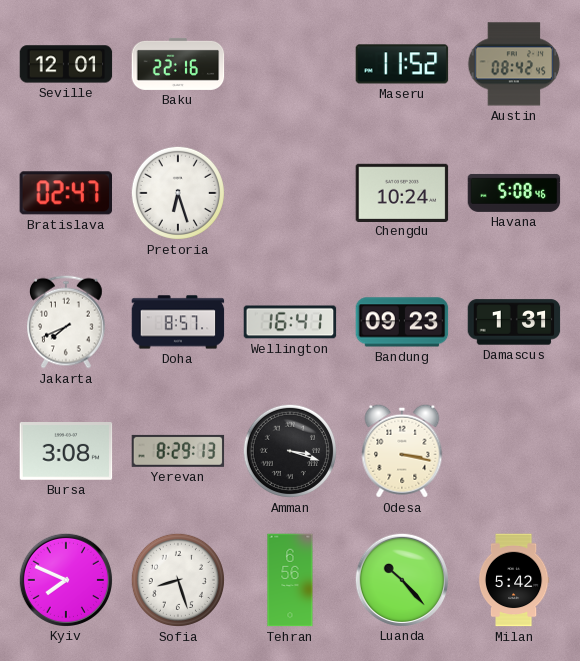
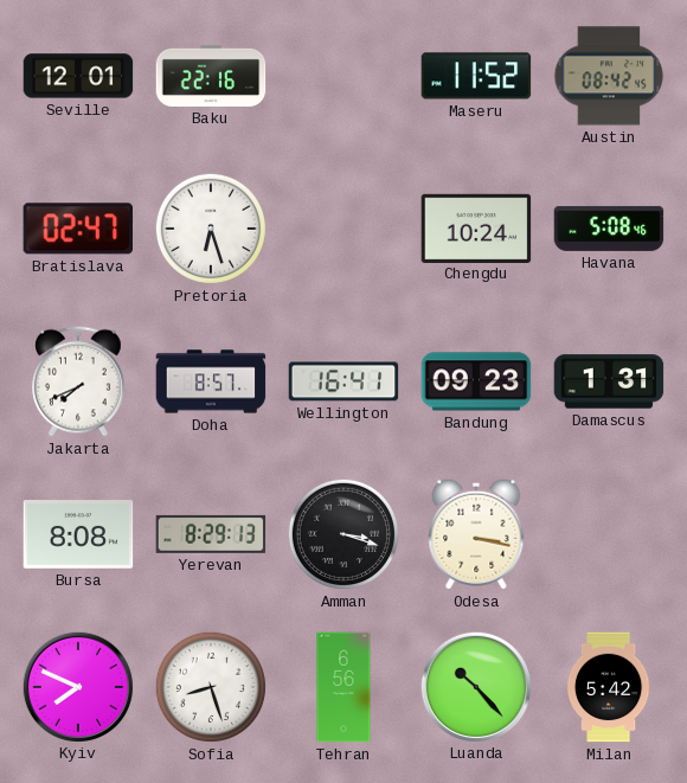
Bursa: 3:08 -> 8:08
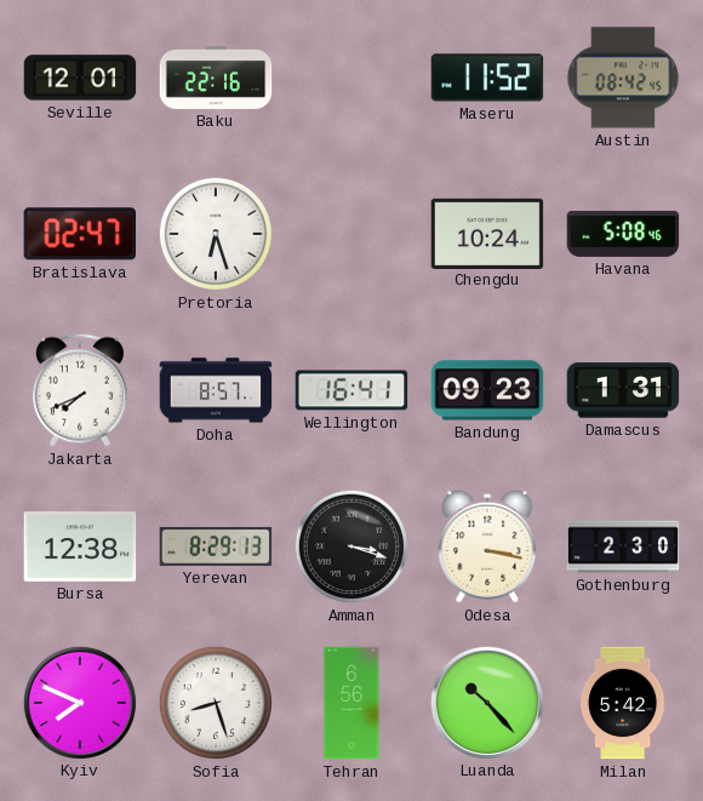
Bursa: 8:08 -> 12:38
Gothenburg: none -> 2:30
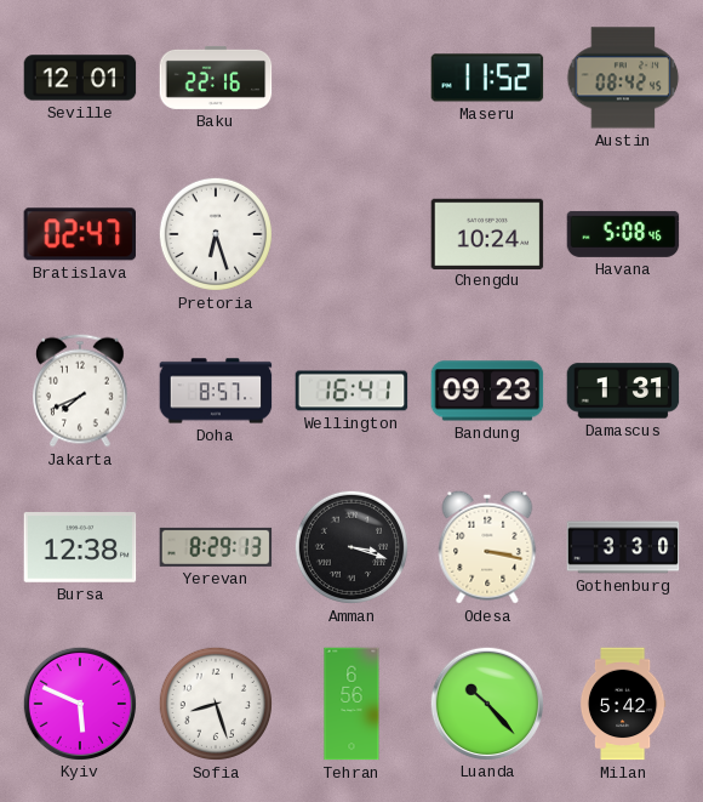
Gothenburg: 2:30 -> 3:30
Kyiv: 7:49 -> 5:49
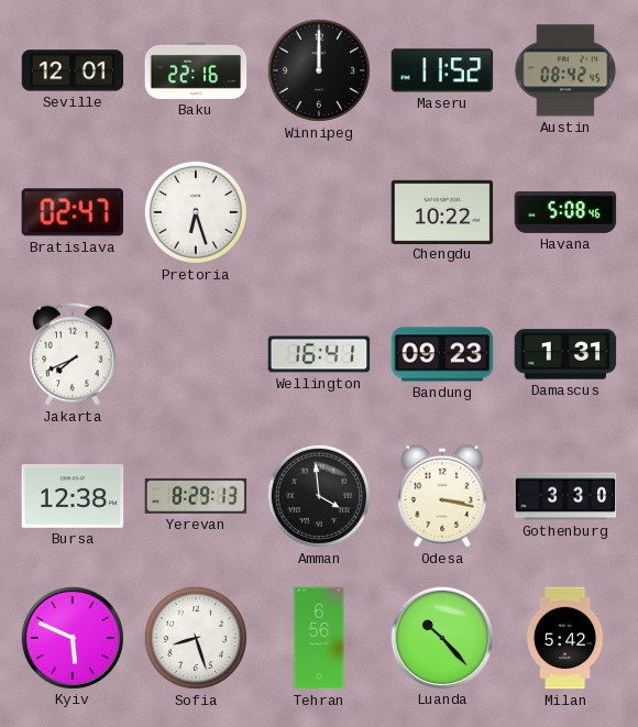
Winnipeg: none -> 12:00
Chengdu: 10:24 -> 10:22
Doha: 8:57 -> none
Amman: 3:18 -> 3:59
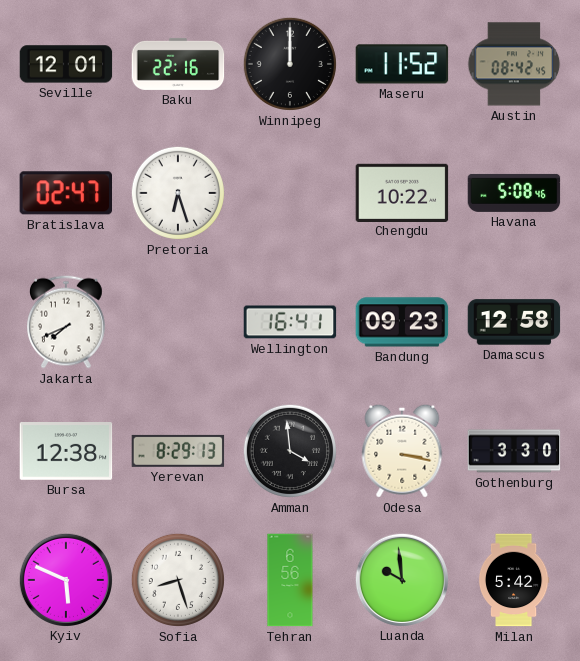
Damascus: 1:31 -> 12:58
Luanda: 10:23 -> 9:59
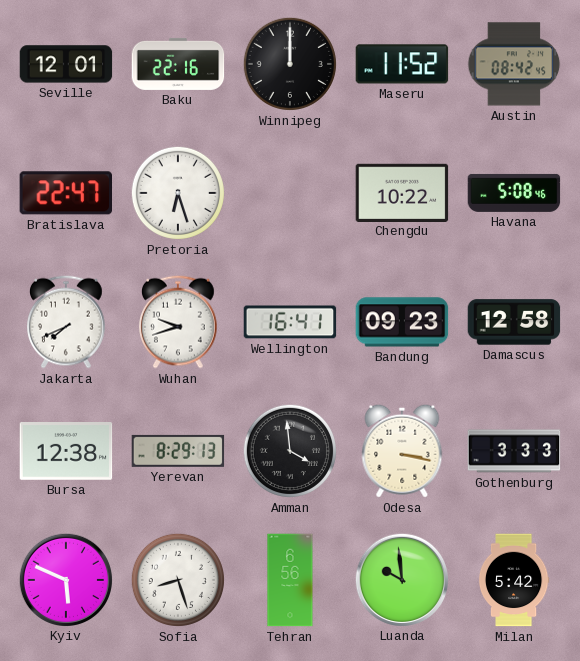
Bratislava: 02:47 -> 22:47
Wuhan: none -> 9:42
Gothenburg: 3:30 -> 3:33
